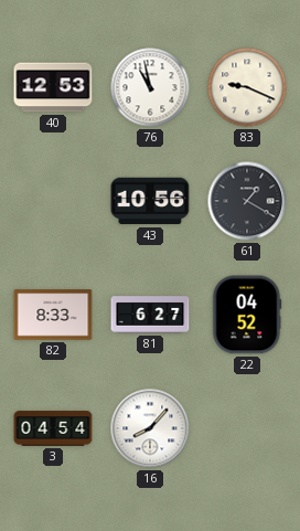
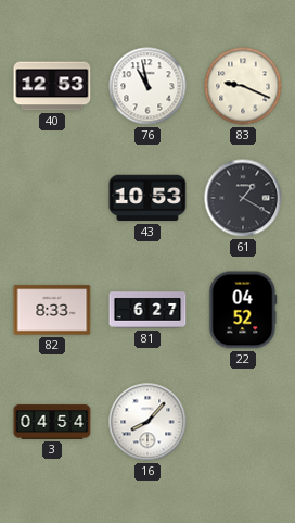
43: 10:56 -> 10:53
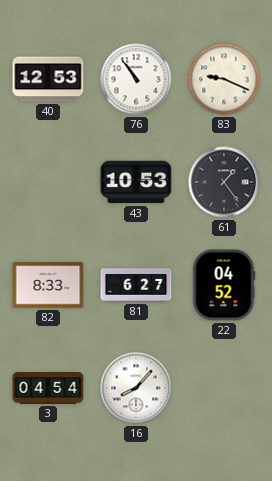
76: 10:58 -> 10:54
61: 1:20 -> 1:24
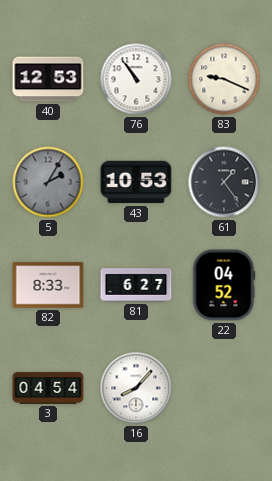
5: none -> 2:05
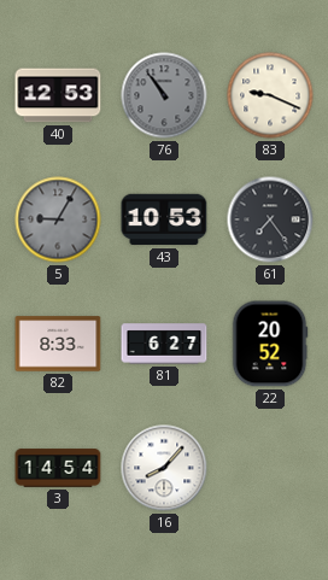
76 dial: white -> grey
5: 2:05 -> 9:05
61: 1:24 -> 7:24
22: 04:52 -> 20:52
3: 04:54 -> 14:54
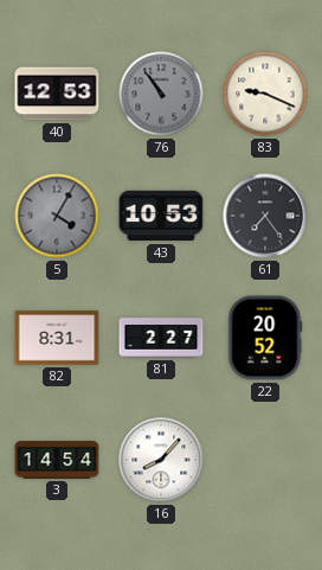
5: 9:05 -> 4:05
82: 8:33 -> 8:31
81: 6:27 -> 2:27
